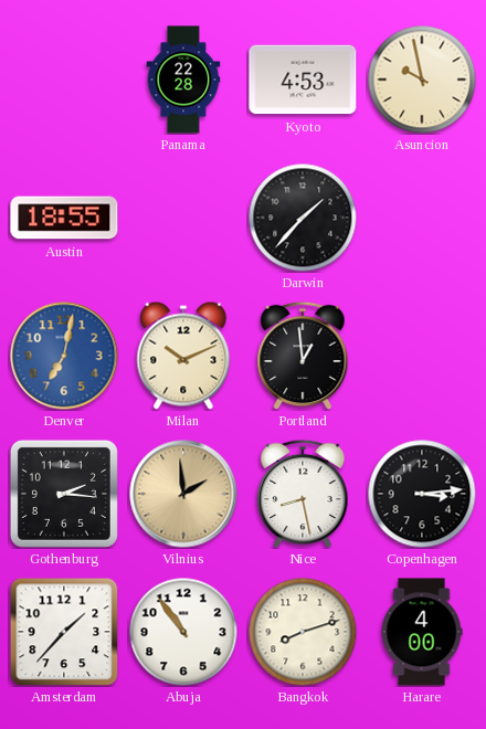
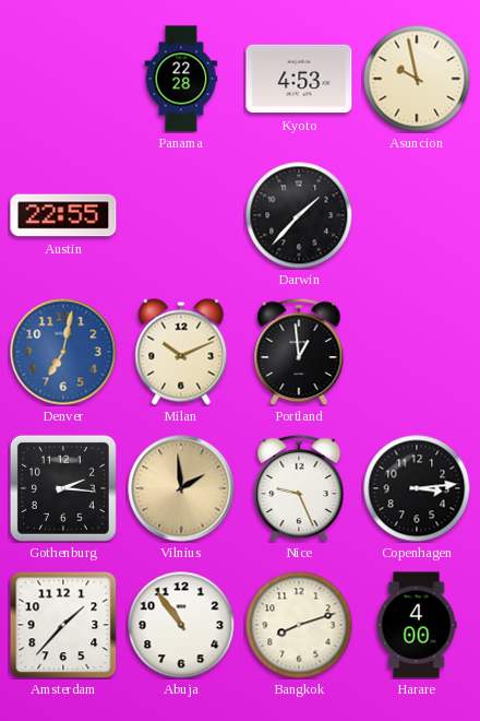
Austin: 18:55 -> 22:55
Nice: 8:28 -> 9:26
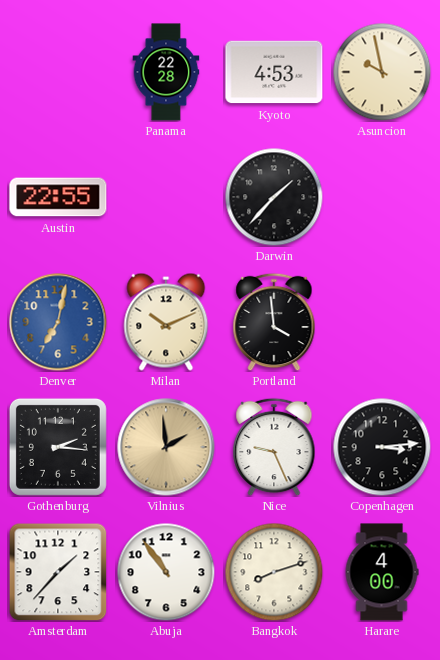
Portland: 12:59 -> 3:59
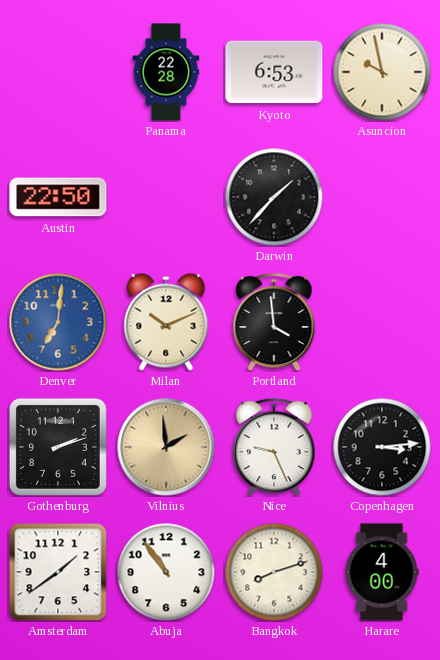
Kyoto: 4:53 -> 6:53
Austin: 22:55 -> 22:50
Denver: 7:02 -> 7:01
Gothenburg: 2:16 -> 2:12
Amsterdam: 1:37 -> 1:39
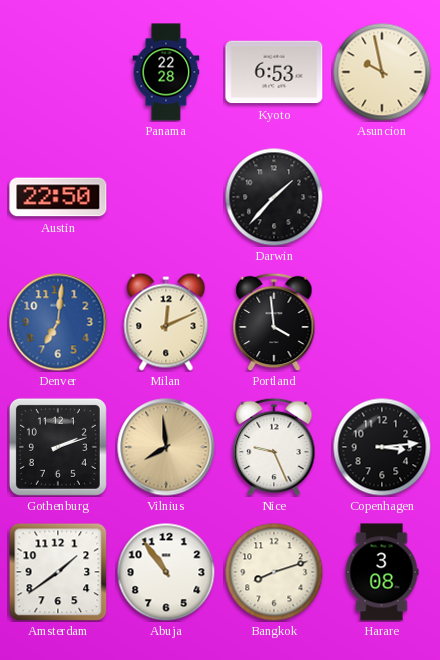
Milan: 10:11 -> 12:11
Vilnius: 1:59 -> 7:59
Harare: 4:00 -> 3:08
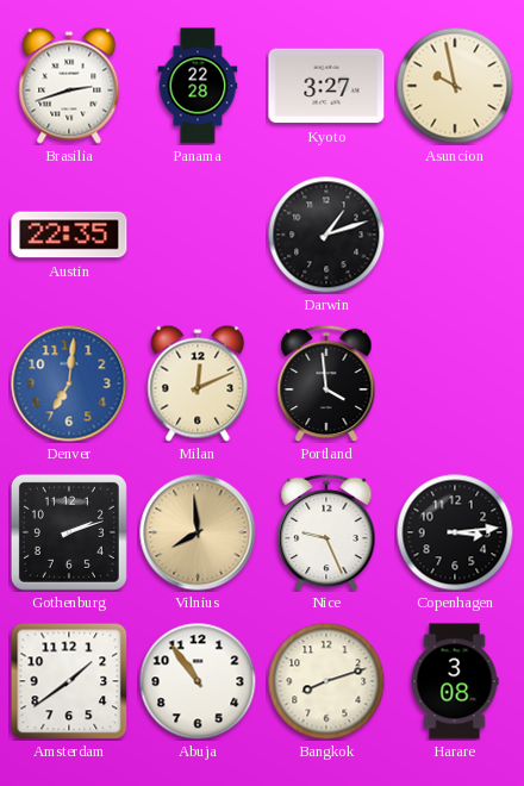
Brasilia: none -> 2:42
Kyoto: 6:53 -> 3:27
Austin: 22:50 -> 22:35
Darwin: 1:37 -> 1:12
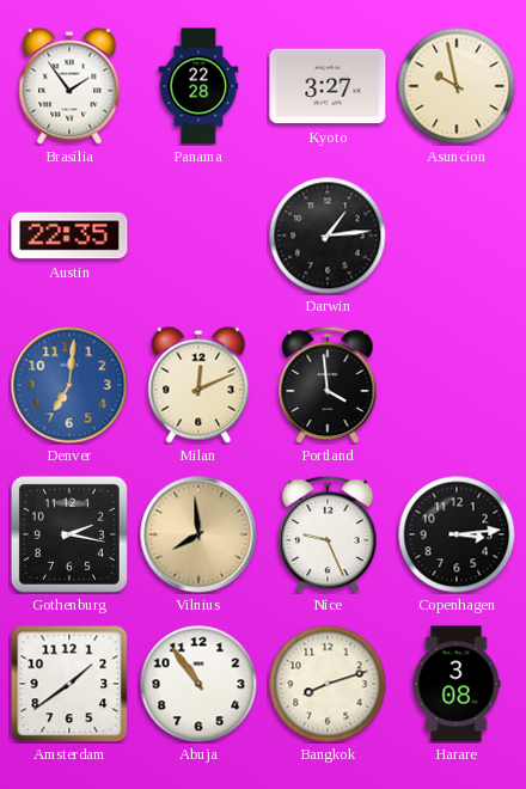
Brasilia: 2:42 -> 1:54
Darwin: 1:12 -> 1:14
Gothenburg: 2:12 -> 2:17
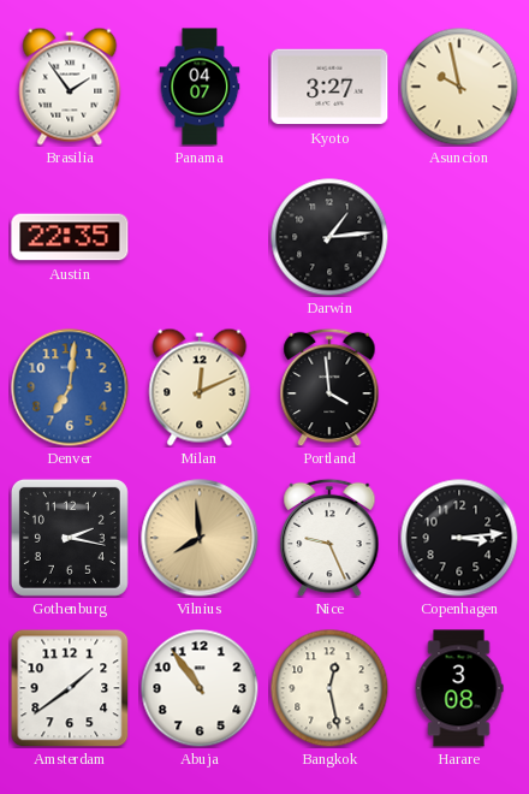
Panama: 22:28 -> 04:07
Bangkok: 8:12 -> 12:28
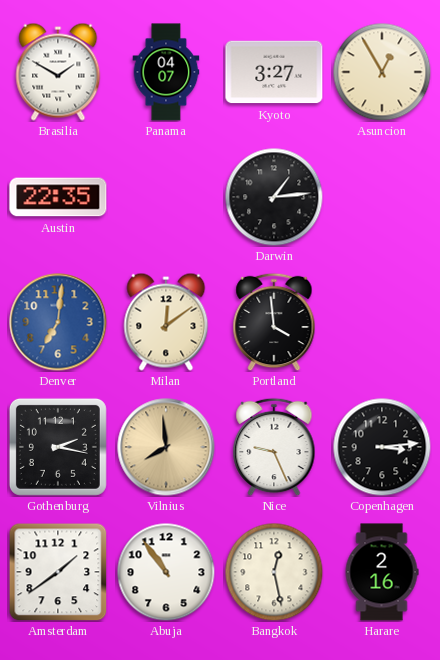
Brasilia: 1:54 -> 1:50
Asuncion: 9:58 -> 12:55
Milan: 12:11 -> 12:09
Harare: 3:08 -> 2:16
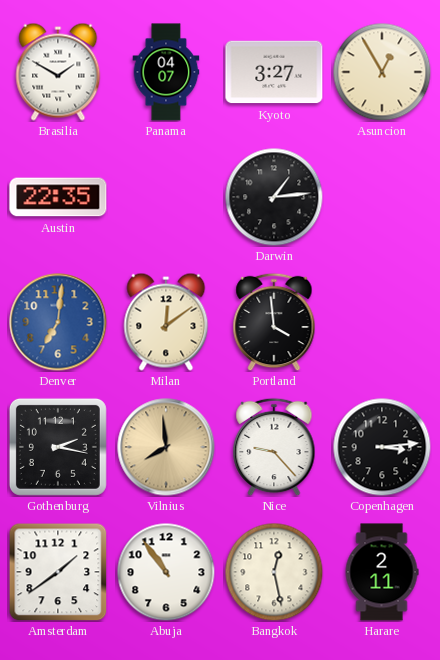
Nice: 9:26 -> 9:23
Harare: 2:16 -> 2:11
